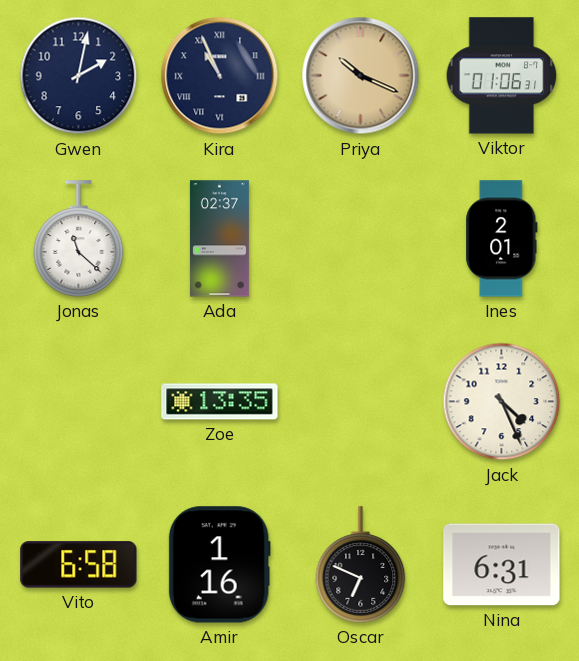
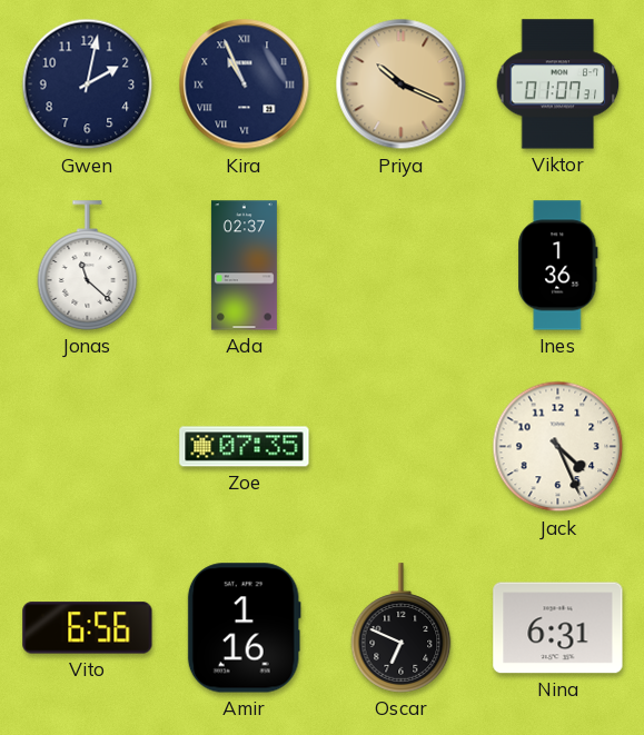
Viktor: 01:06 -> 01:07
Ines: 2:01 -> 1:36
Zoe: 13:35 -> 07:35
Vito: 6:58 -> 6:56
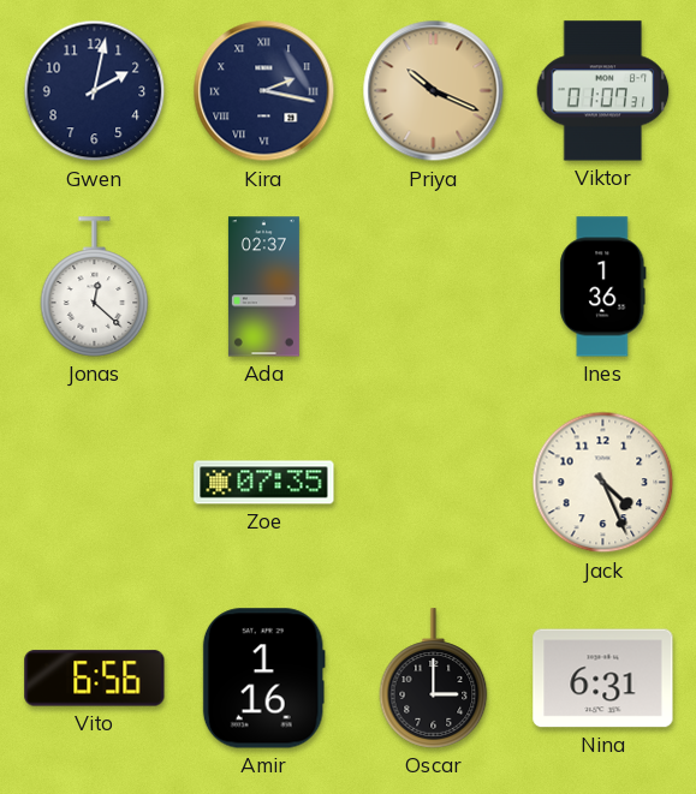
Kira: 10:56 -> 2:17
Jonas: 11:22 -> 12:22
Oscar: 6:49 -> 3:00
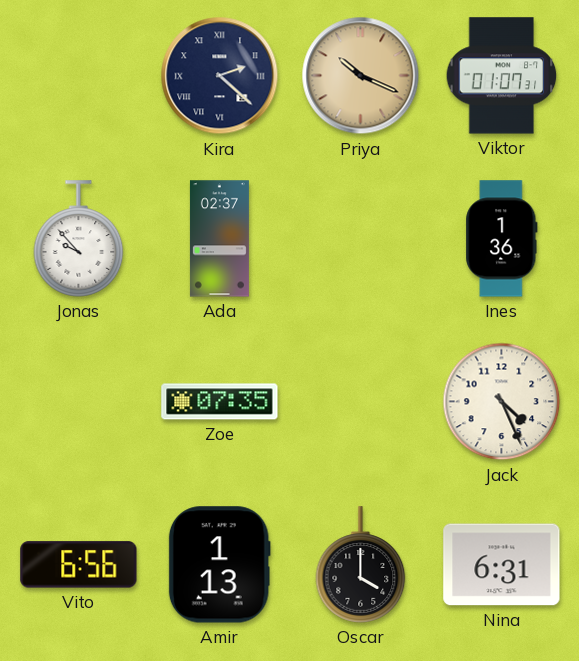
Gwen: 2:02 -> none
Kira: 2:17 -> 2:22
Jonas: 12:22 -> 9:53
Amir: 1:16 -> 1:13
Oscar: 3:00 -> 4:00
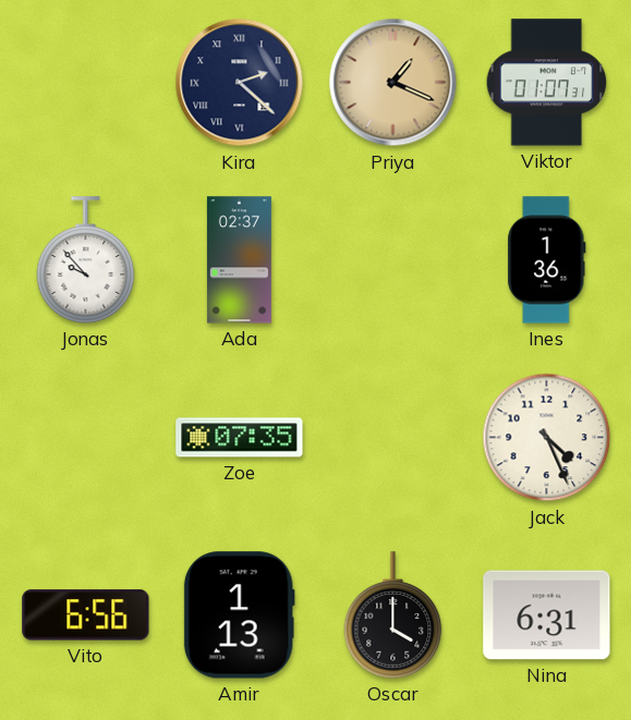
Priya: 10:19 -> 1:19
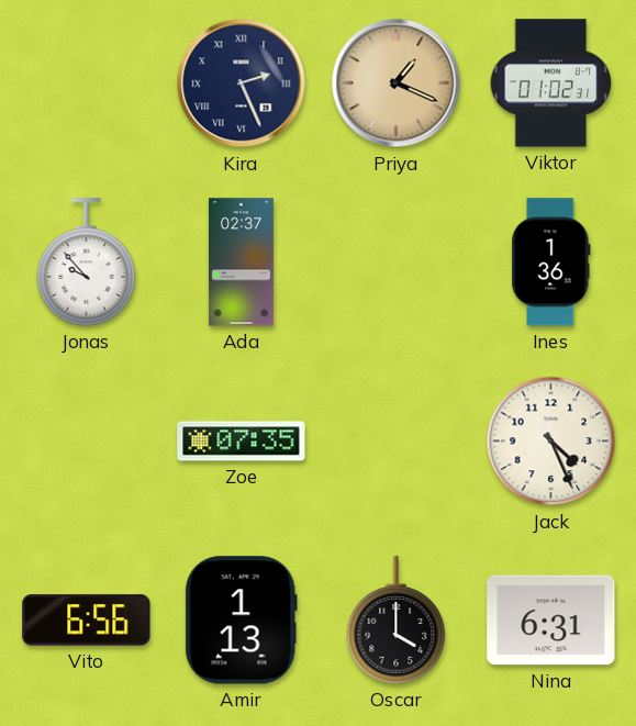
Kira: 2:22 -> 2:26
Viktor: 01:07 -> 01:02
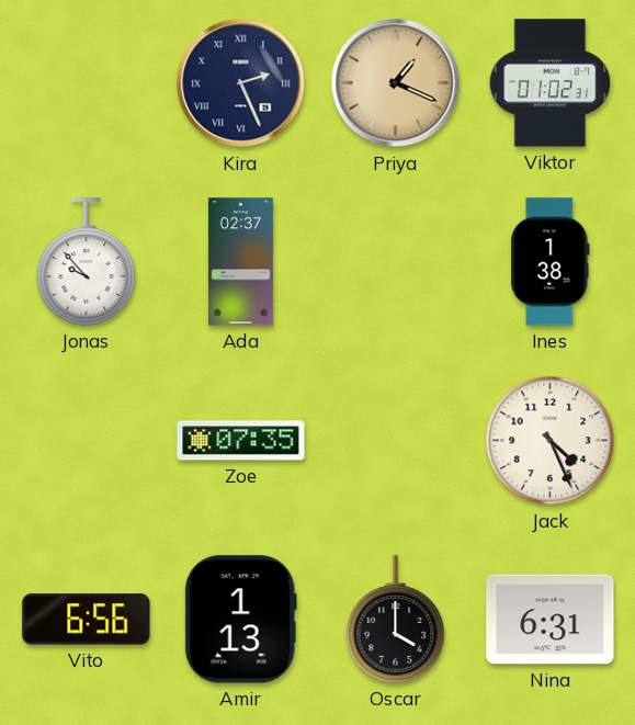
Ines: 1:36 -> 1:38
